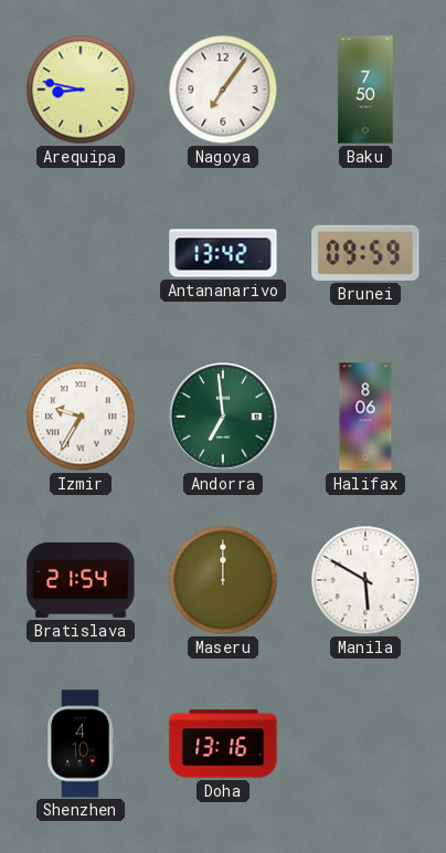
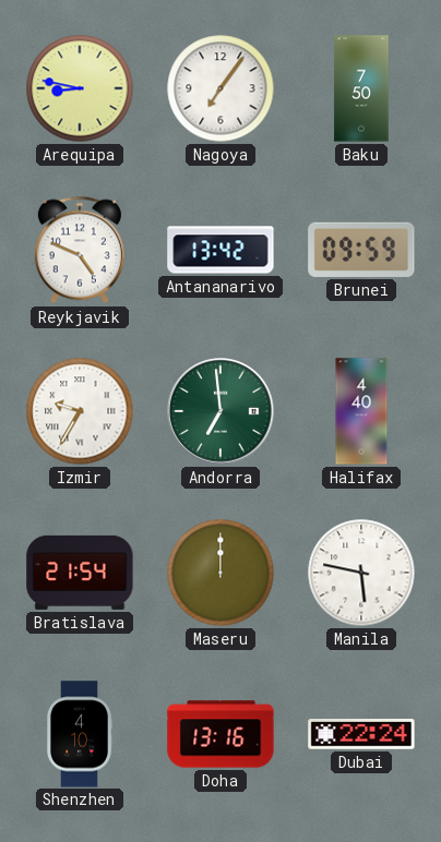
Reykjavik: none -> 4:49
Halifax: 8:06 -> 4:40
Manila: 5:50 -> 5:47
Dubai: none -> 22:24
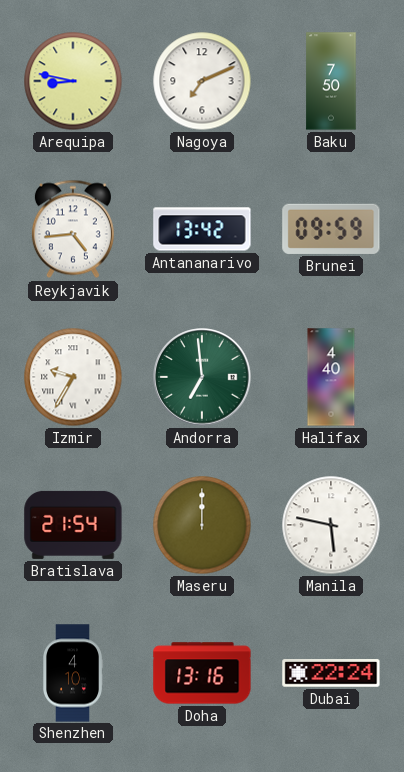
Nagoya: 7:06 -> 7:11
Reykjavik: 4:49 -> 4:44
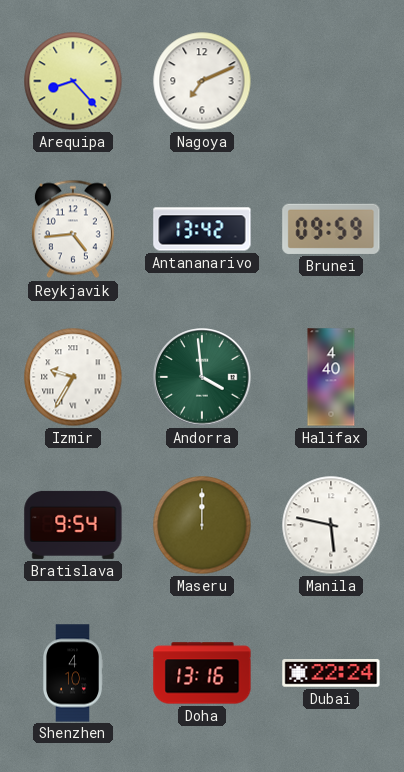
Arequipa: 8:47 -> 8:23
Baku: 7:50 -> none
Andorra: 6:59 -> 3:59
Bratislava: 21:54 -> 9:54
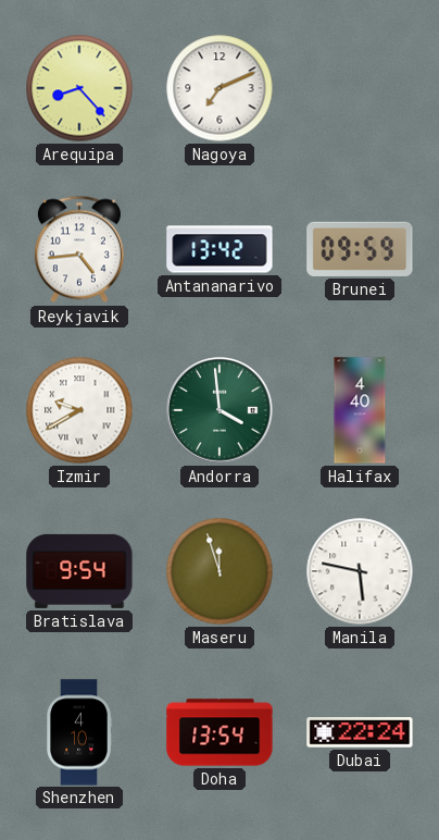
Izmir: 9:35 -> 9:40
Maseru: 12:00 -> 11:57
Doha: 13:16 -> 13:54
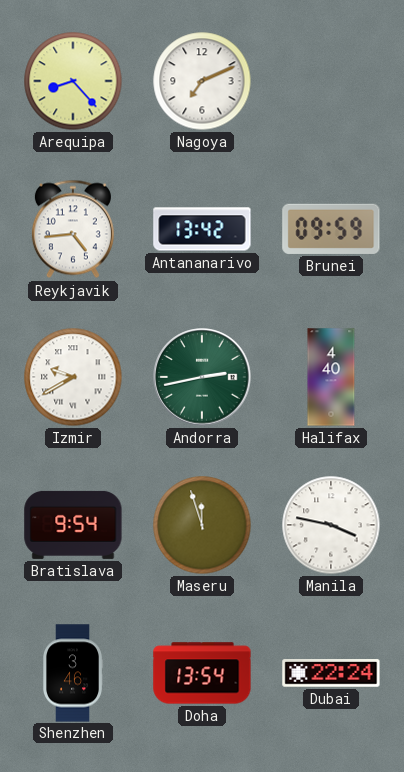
Andorra: 3:59 -> 2:43
Manila: 5:47 -> 3:47
Shenzhen: 4:10 -> 3:46
